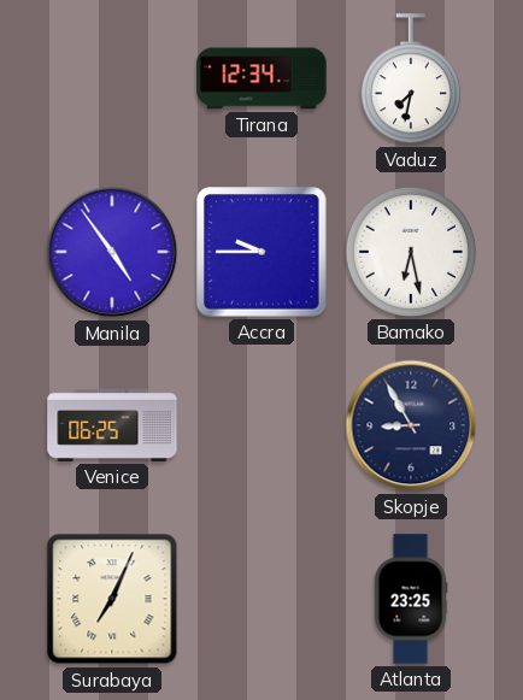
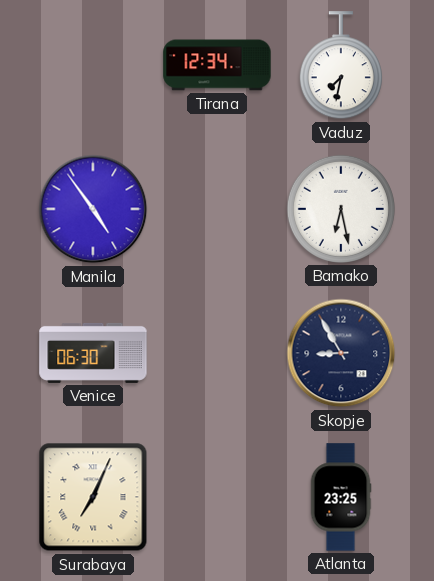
Accra: 9:45 -> none
Venice: 06:25 -> 06:30
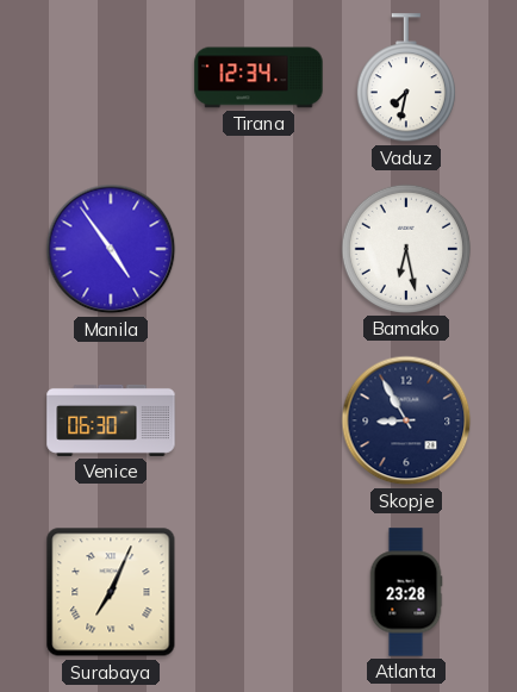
Atlanta: 23:25 -> 23:28
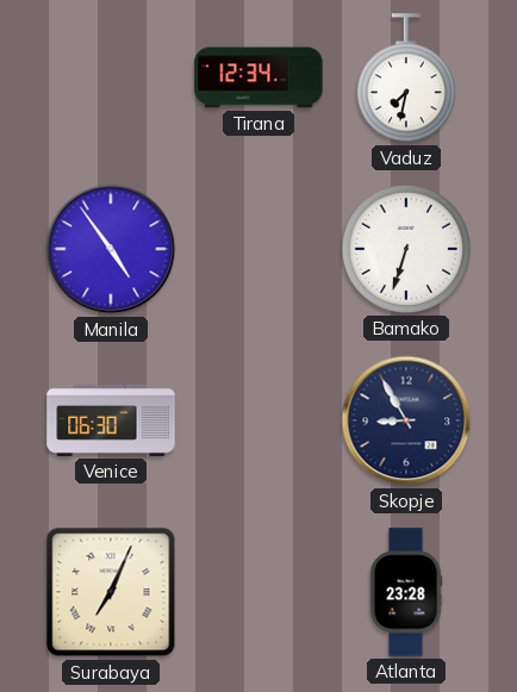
Bamako: 6:28 -> 6:33
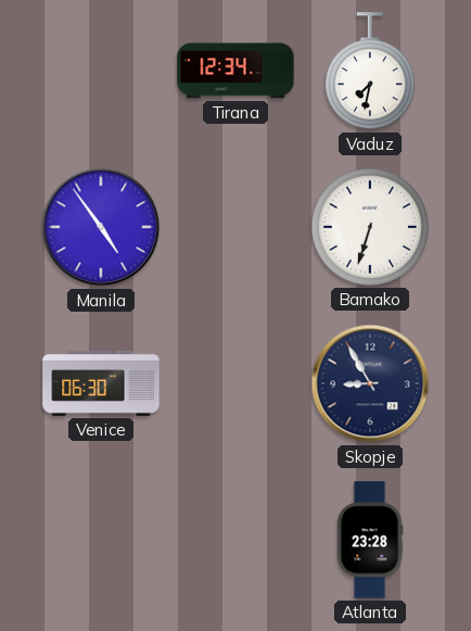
Surabaya: 7:04 -> none
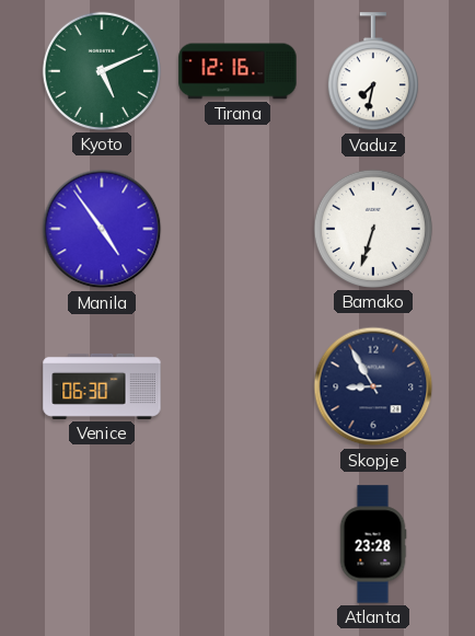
Kyoto: none -> 5:11
Tirana: 12:34 -> 12:16
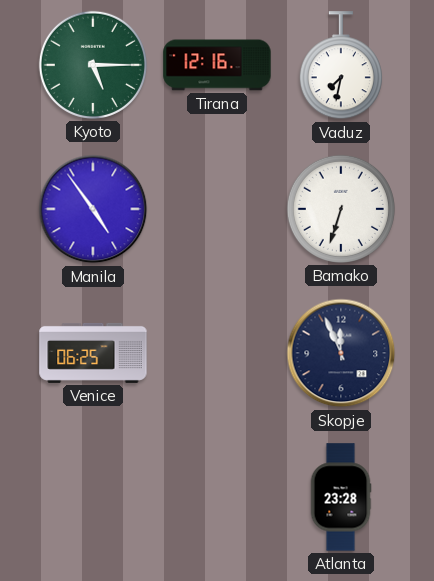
Kyoto: 5:11 -> 5:15
Venice: 06:30 -> 06:25
Skopje: 8:55 -> 11:56
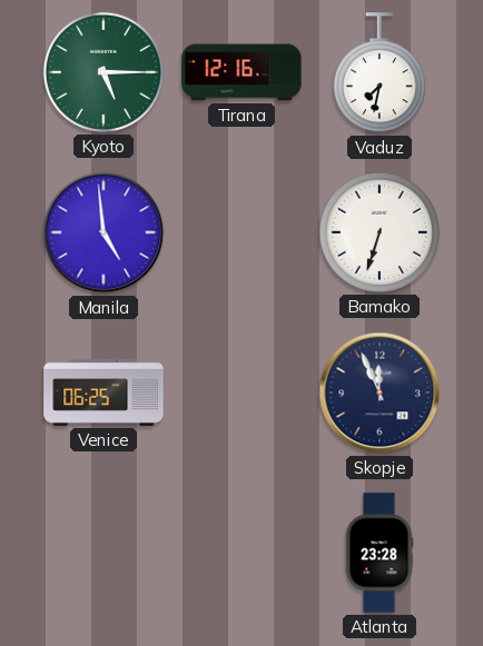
Manila: 4:54 -> 4:59
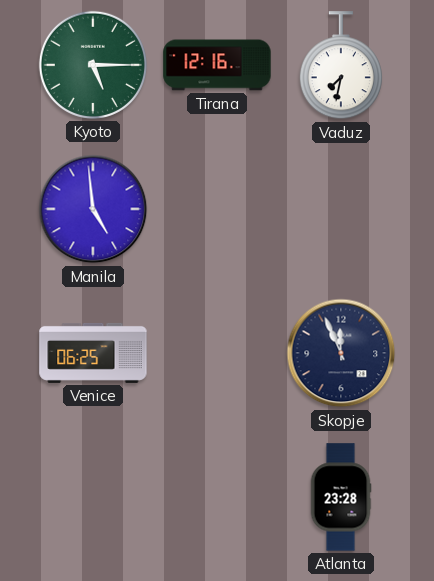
Bamako: 6:33 -> none
